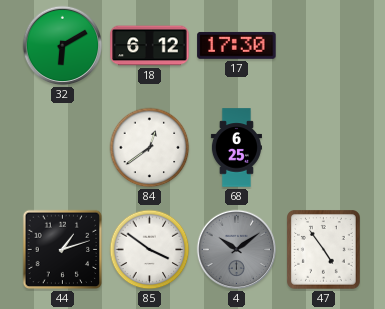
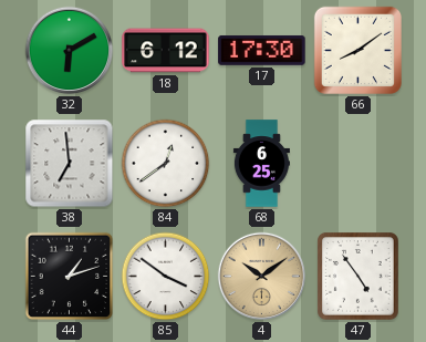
66: none -> 8:09
38: none -> 6:59
4 dial: grey -> champagne
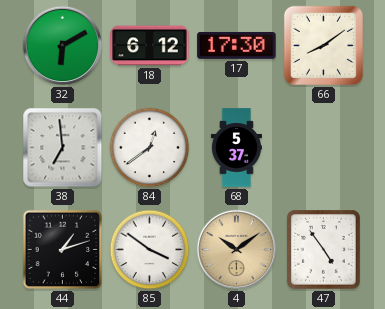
68: 6:25 -> 5:37
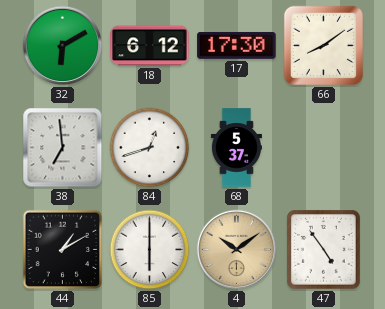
84: 12:39 -> 12:42
44: 1:12 -> 1:10
85: 3:51 -> 6:00
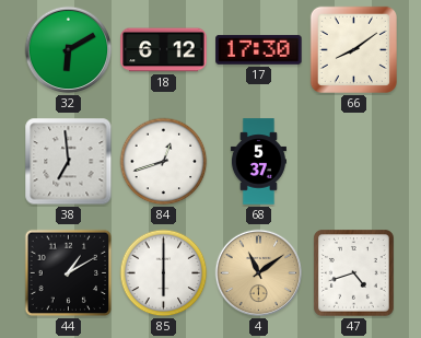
4: 10:09 -> 11:09
47: 4:54 -> 4:42
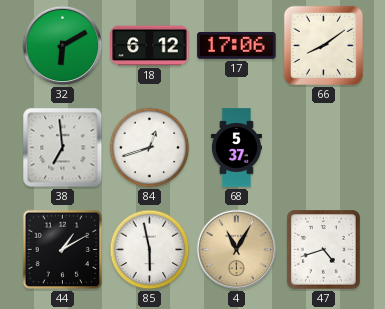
17: 17:30 -> 17:06
85: 6:00 -> 5:58
4: 11:09 -> 11:05
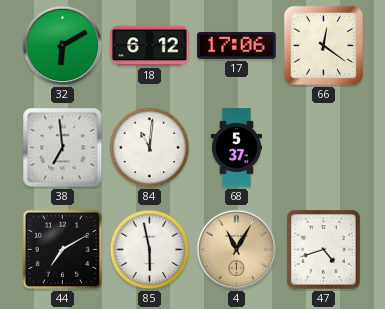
66: 8:09 -> 12:21
84: 12:42 -> 11:01
44: 1:10 -> 7:10
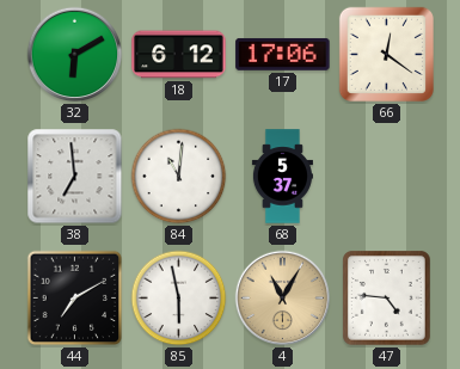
47: 4:42 -> 4:46
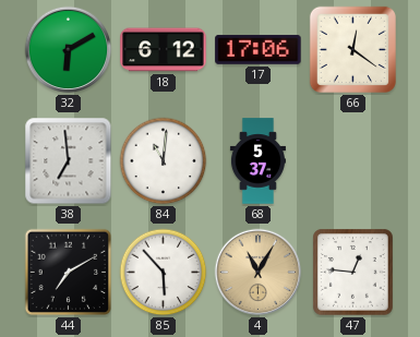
85: 5:58 -> 5:53
47: 4:46 -> 12:46
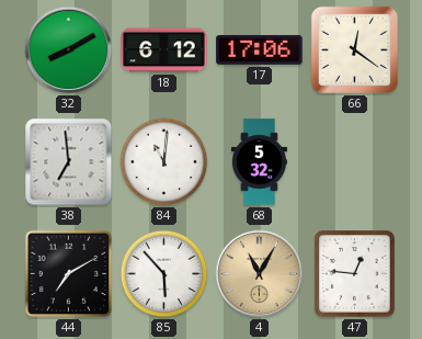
32: 6:10 -> 8:10
68: 5:37 -> 5:32
